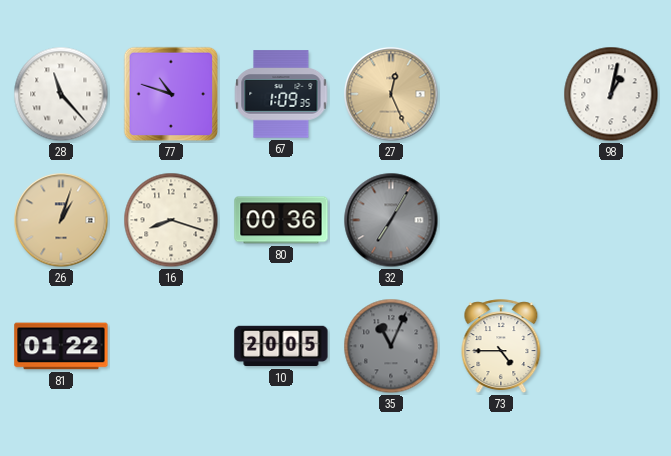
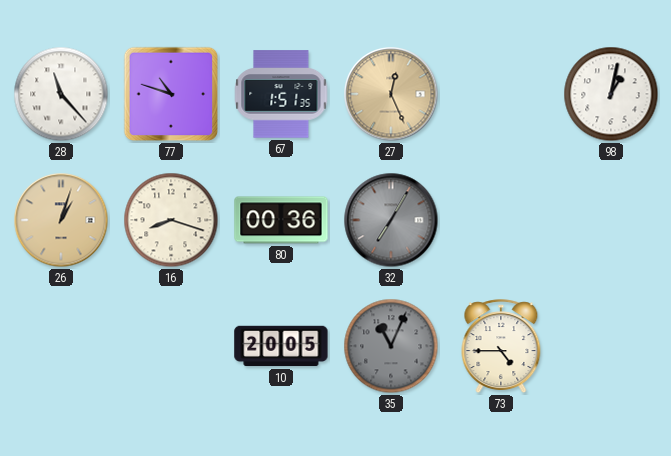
67: 1:09 -> 1:51
81: 01:22 -> none
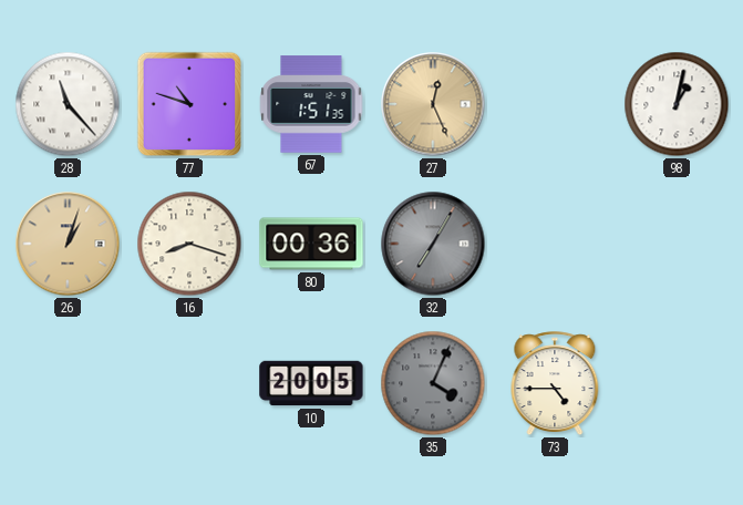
35: 11:04 -> 4:04
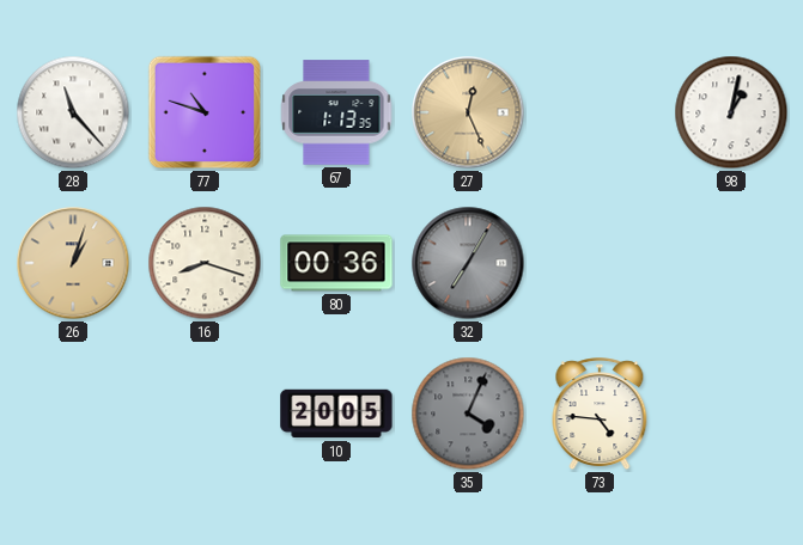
67: 1:51 -> 1:13
73: 4:45 -> 4:46
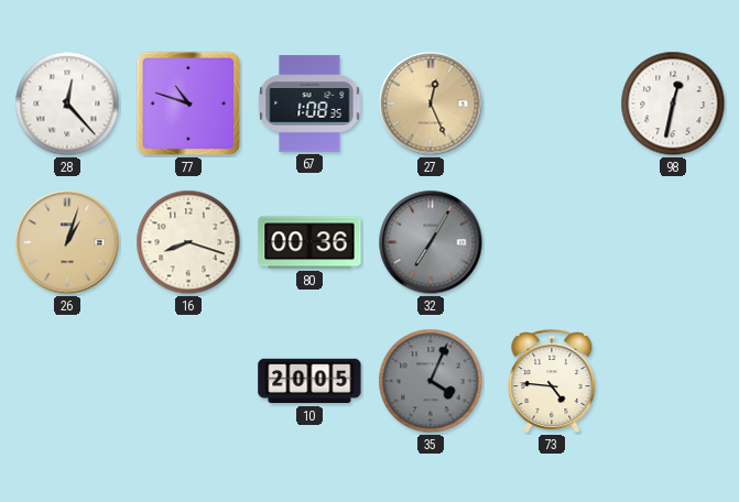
28: 11:23 -> 12:23
67: 1:13 -> 1:08
98: 1:02 -> 12:32
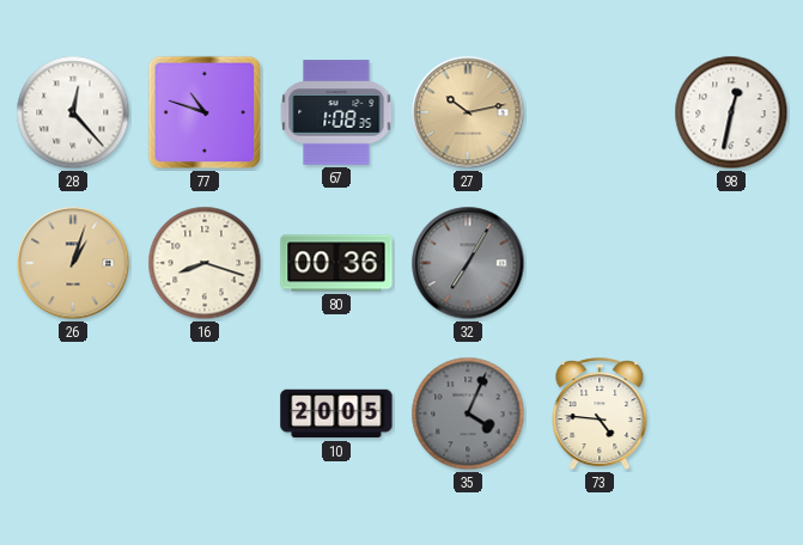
27: 12:26 -> 10:13
